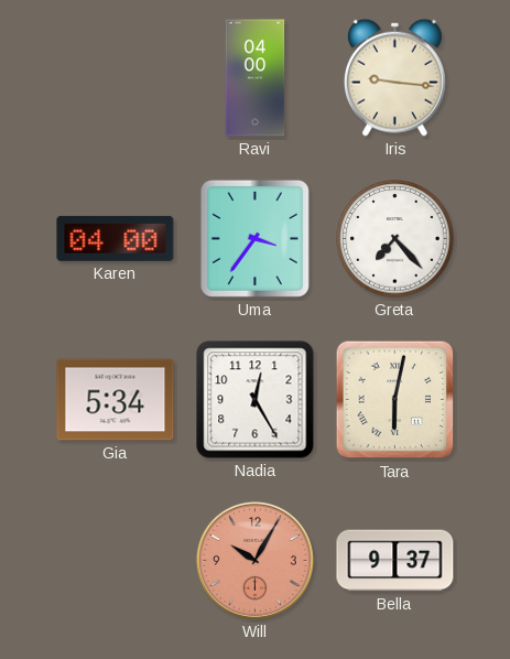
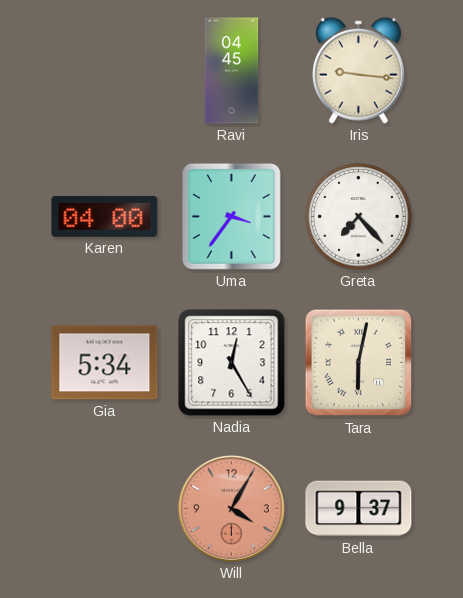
Ravi: 04:00 -> 04:45
Will: 10:05 -> 4:05
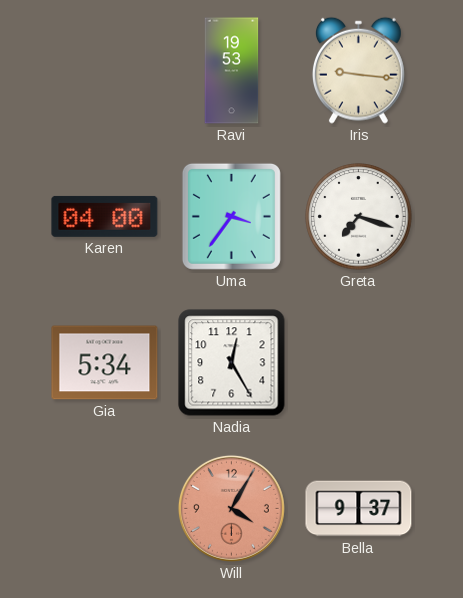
Ravi: 04:45 -> 19:53
Greta: 7:23 -> 7:18
Tara: 6:02 -> none
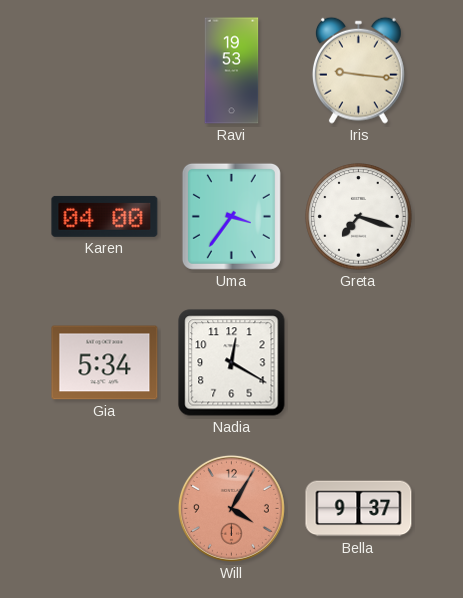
Nadia: 12:25 -> 12:20
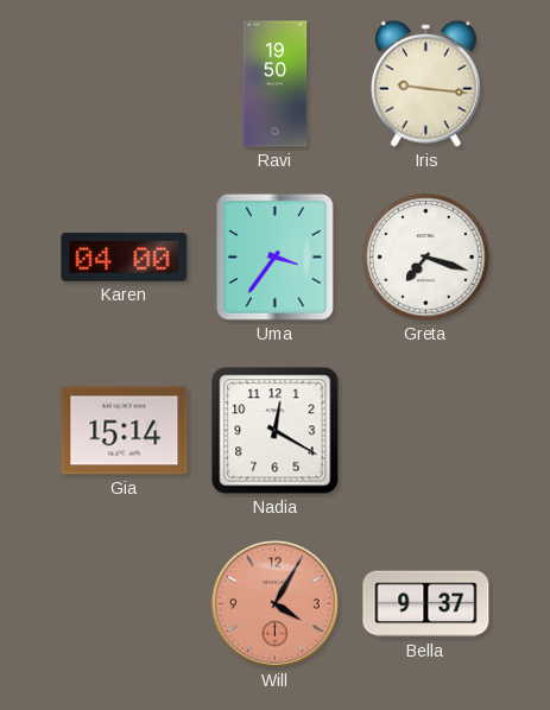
Ravi: 19:53 -> 19:50
Gia: 5:34 -> 15:14
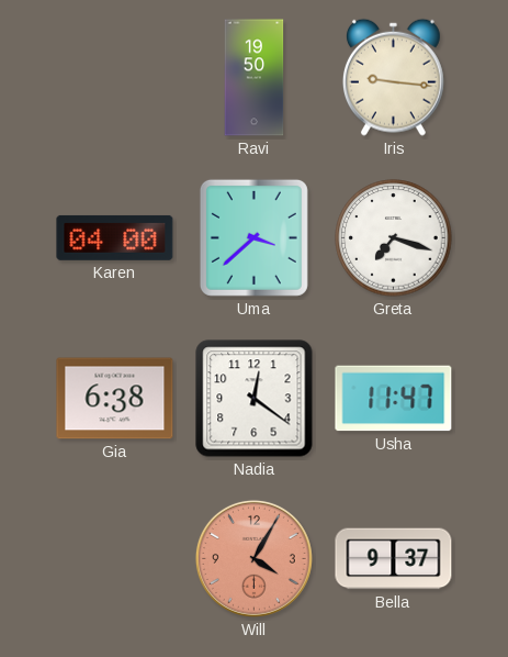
Uma: 3:36 -> 3:38
Gia: 15:14 -> 6:38
Nadia: 12:20 -> 12:21
Usha: none -> 11:47
